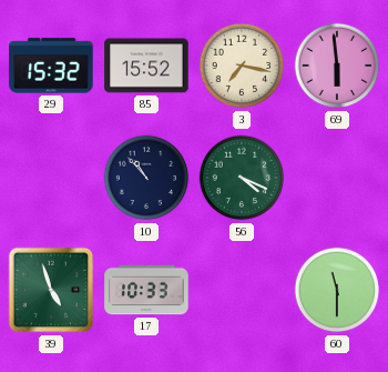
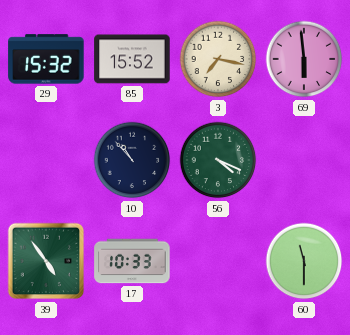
39: 4:57 -> 4:54
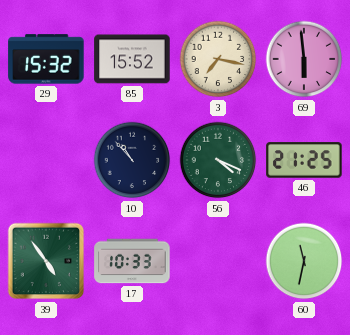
46: none -> 21:25
60: 11:30 -> 11:32
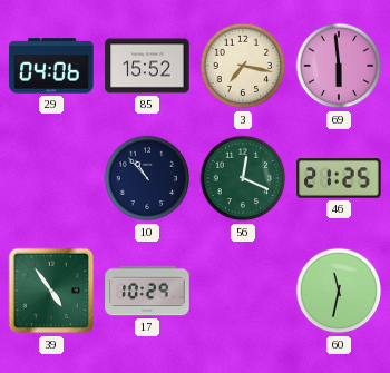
29: 15:32 -> 04:06
56: 4:19 -> 12:19
17: 10:33 -> 10:29
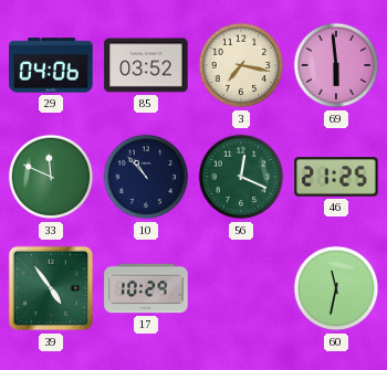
85: 15:52 -> 03:52
33: none -> 11:49
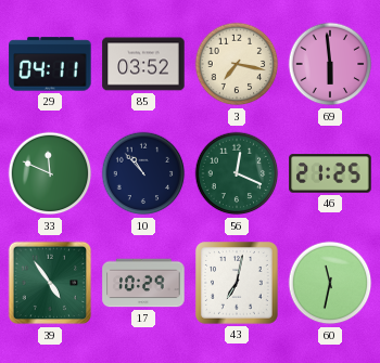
29: 04:06 -> 04:11
43: none -> 7:02
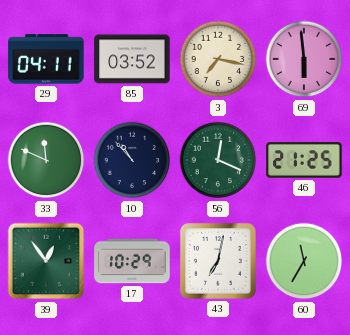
39: 4:54 -> 12:54
60: 11:32 -> 11:35
